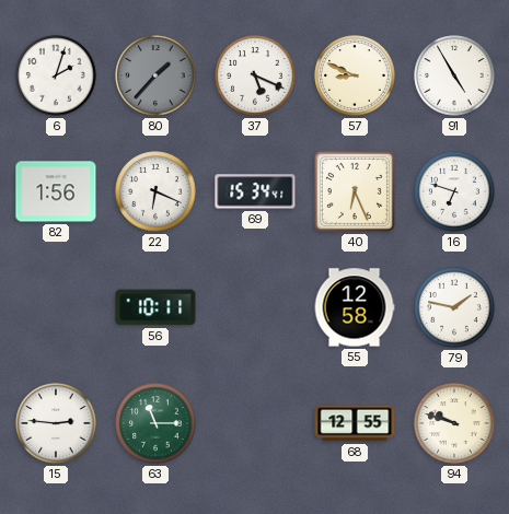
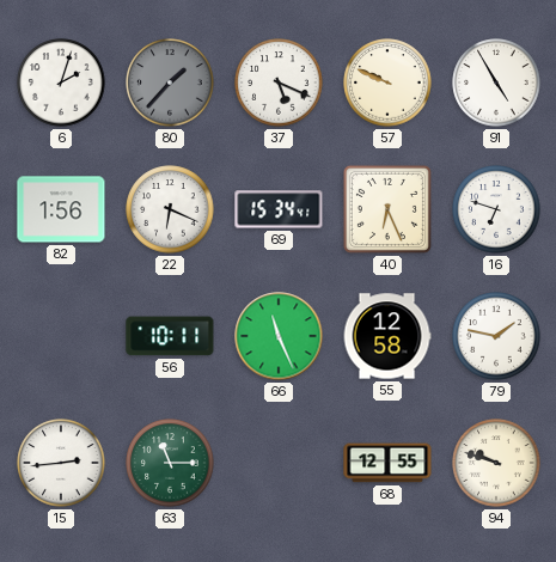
57: 8:49 -> 9:49
66: none -> 11:26
15: 2:46 -> 2:44
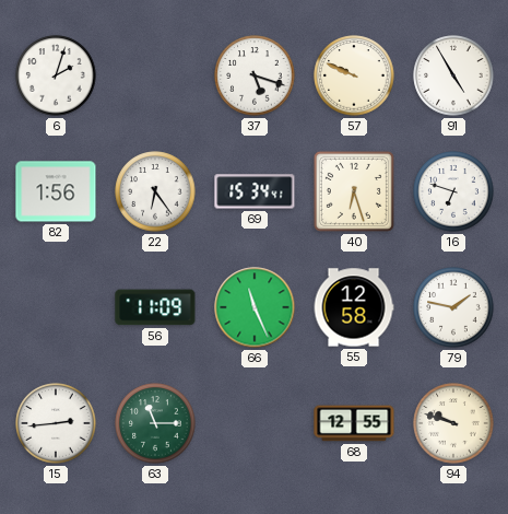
80: 1:37 -> none
37: 5:19 -> 5:18
22: 6:19 -> 6:24
40: 6:26 -> 6:27
56: 10:11 -> 11:09
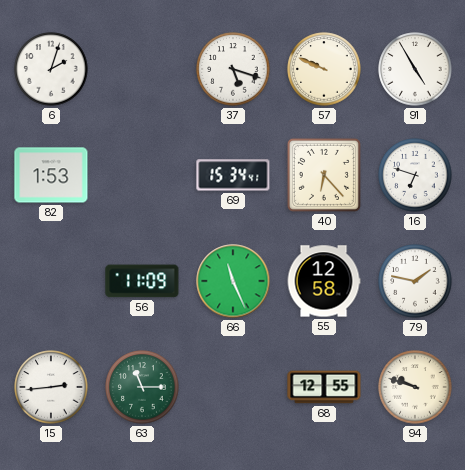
82: 1:56 -> 1:53
22: 6:24 -> none
40: 6:27 -> 6:23
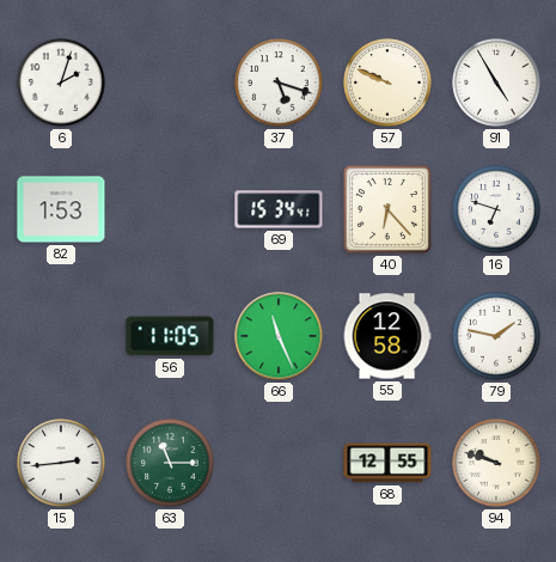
56: 11:09 -> 11:05
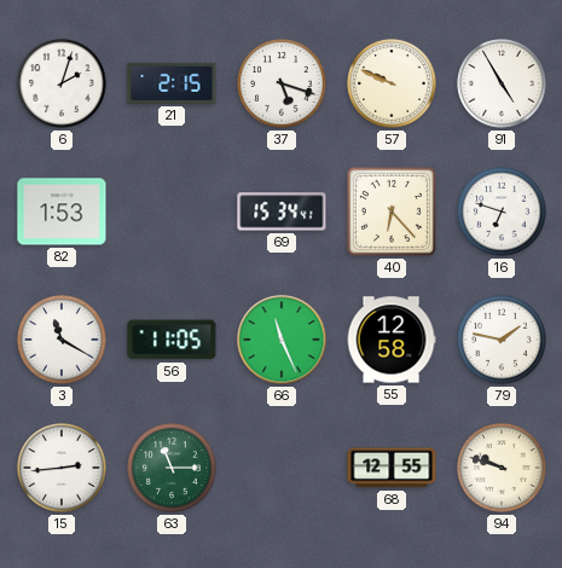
21: none -> 2:15
3: none -> 11:20
